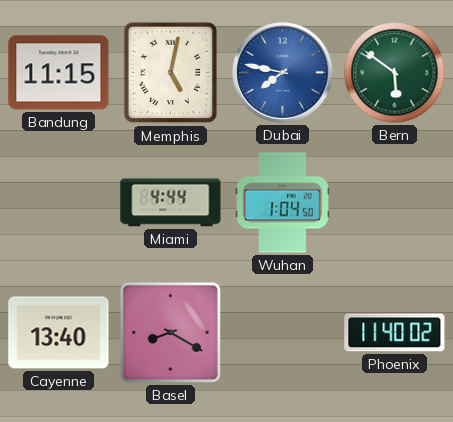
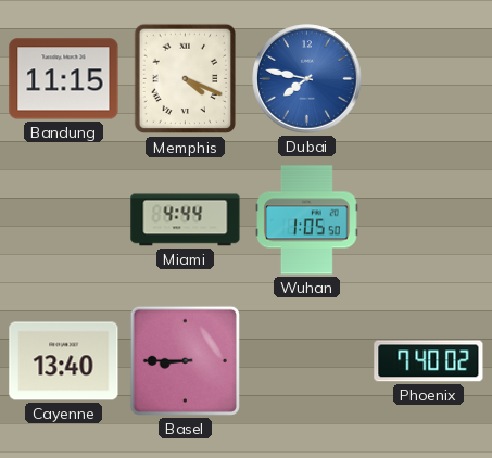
Memphis: 5:02 -> 4:19
Bern: 5:51 -> none
Wuhan: 1:04 -> 1:05
Basel: 8:20 -> 8:45
Phoenix: 11:40 -> 7:40
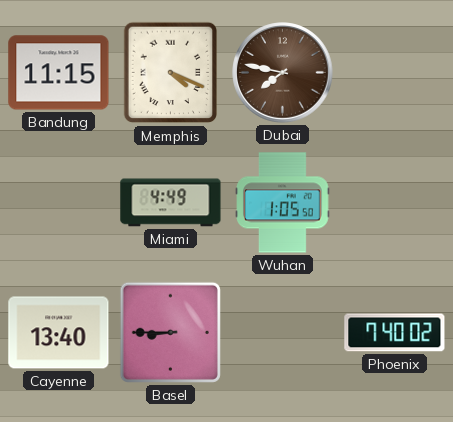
Dubai dial: blue -> brown
Miami: 4:44 -> 4:49
